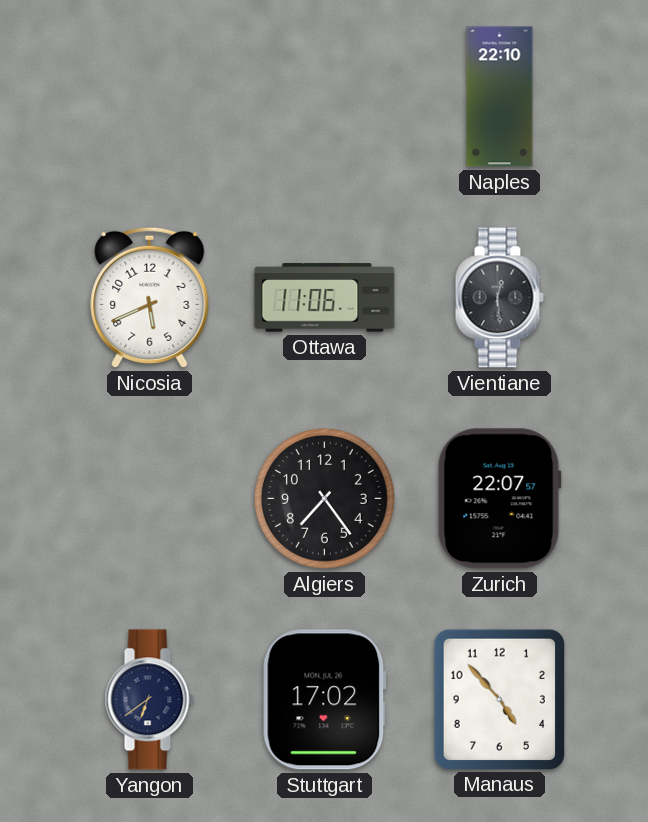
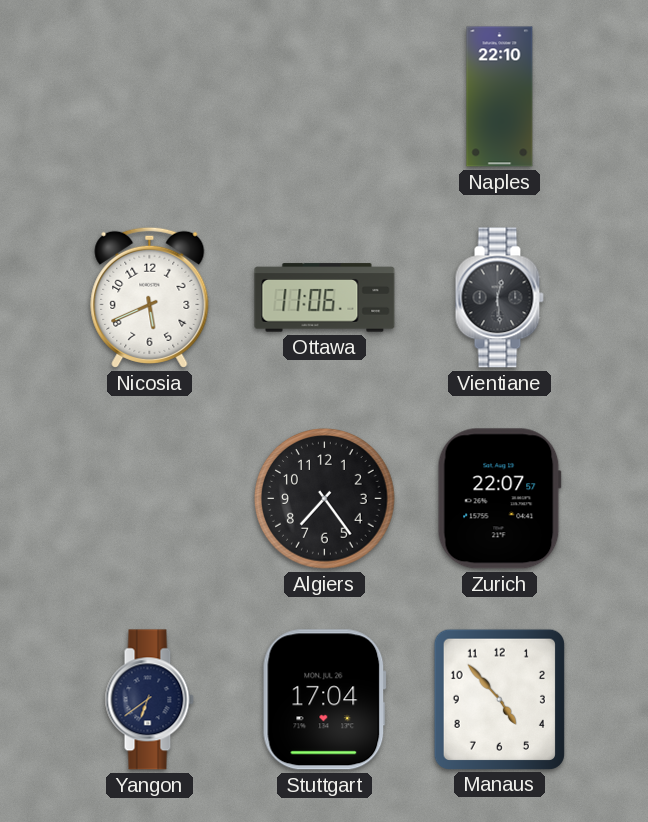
Stuttgart: 17:02 -> 17:04
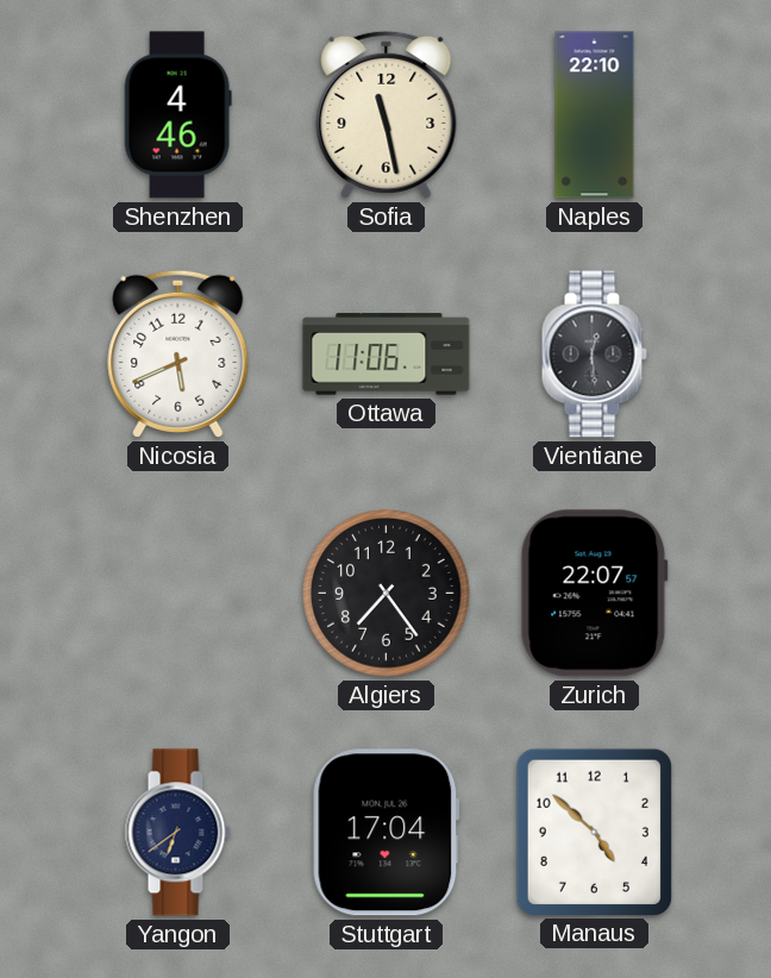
Shenzhen: none -> 4:46
Sofia: none -> 11:28
Manaus: 4:53 -> 4:52
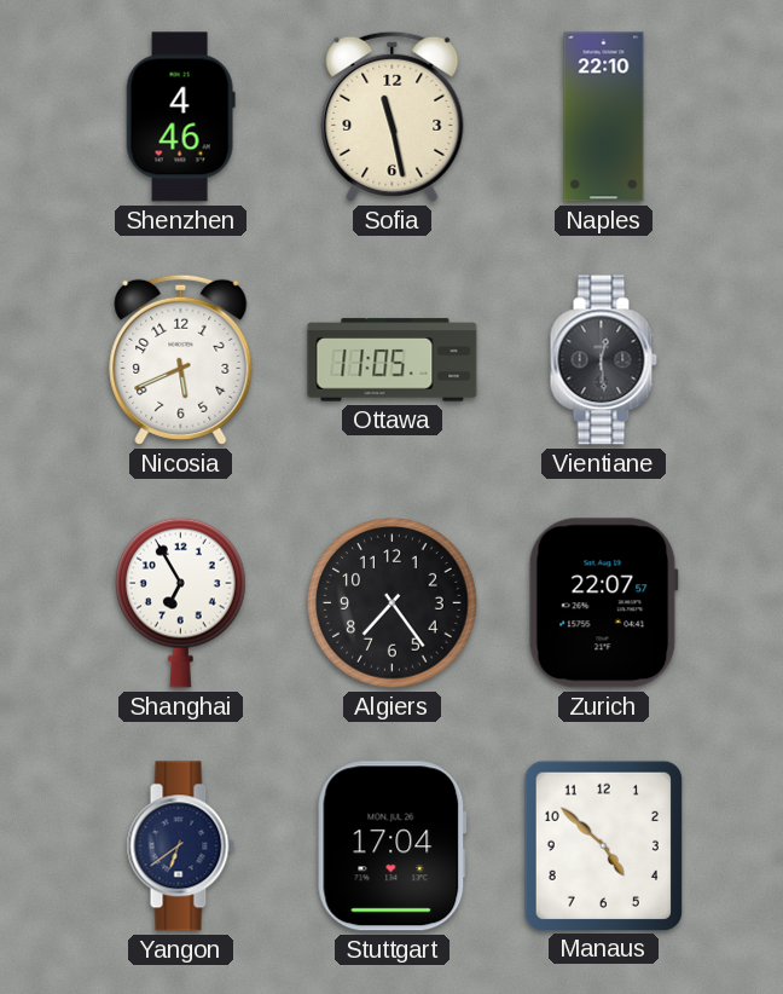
Ottawa: 11:06 -> 11:05
Shanghai: none -> 6:55
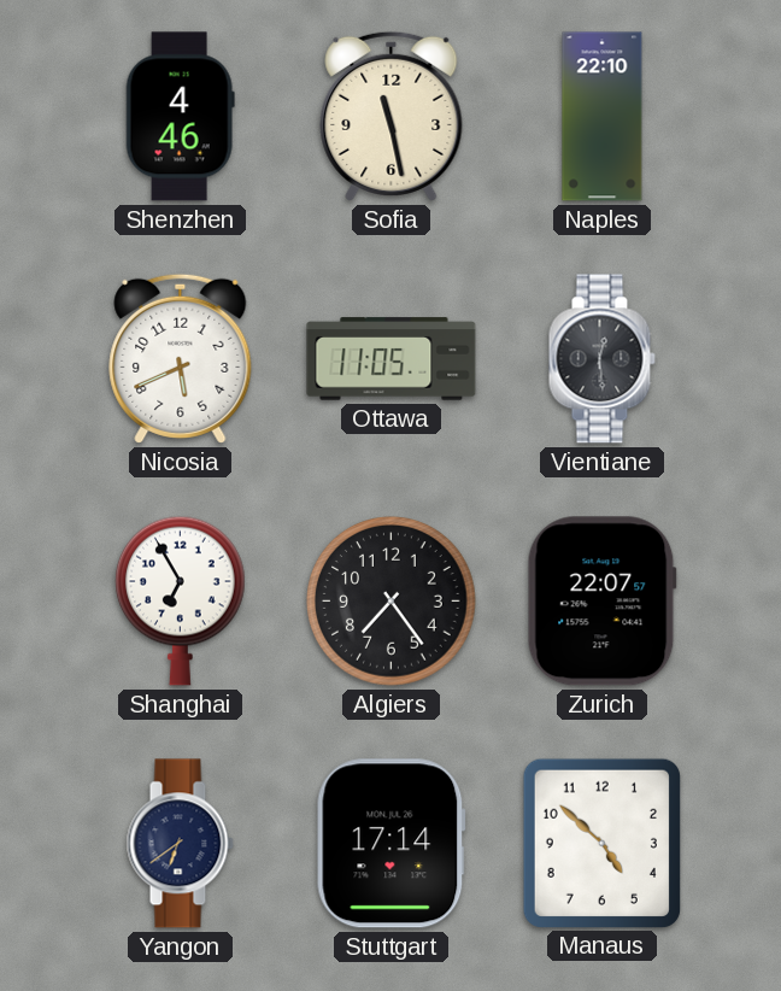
Stuttgart: 17:04 -> 17:14
